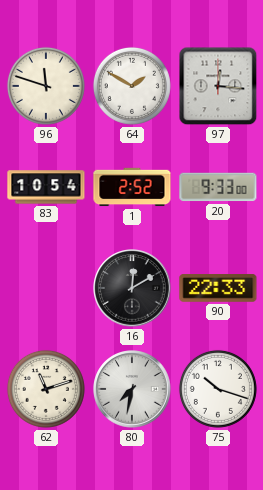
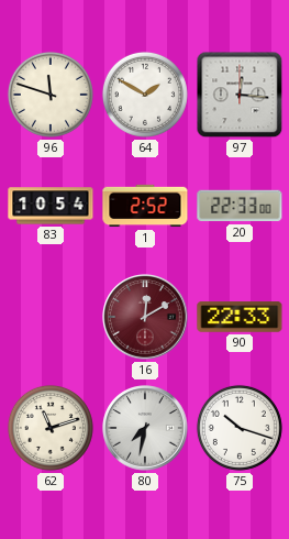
20: 9:33 -> 22:33
16 dial: black -> burgundy
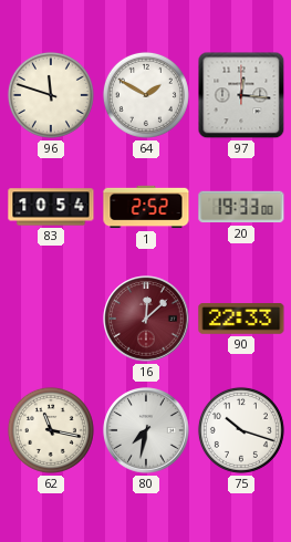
20: 22:33 -> 19:33
16: 12:10 -> 12:08
62: 11:12 -> 11:17
